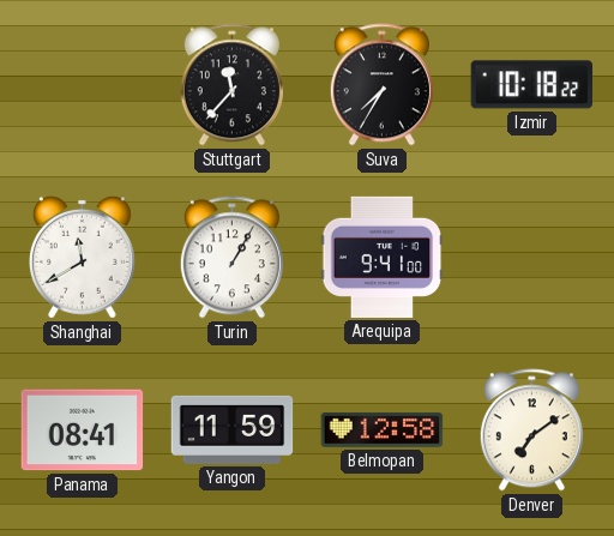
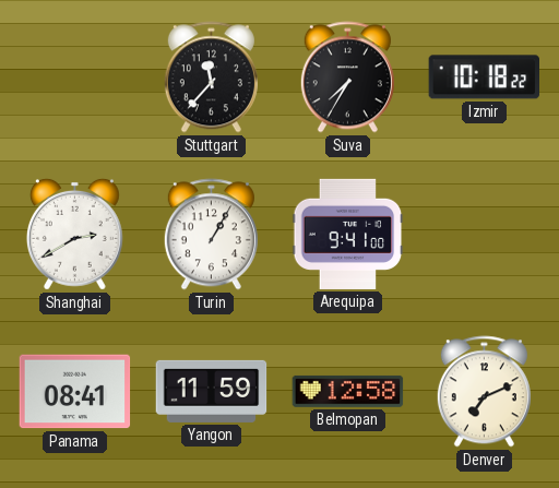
Shanghai: 11:40 -> 2:40
Denver: 7:09 -> 7:11
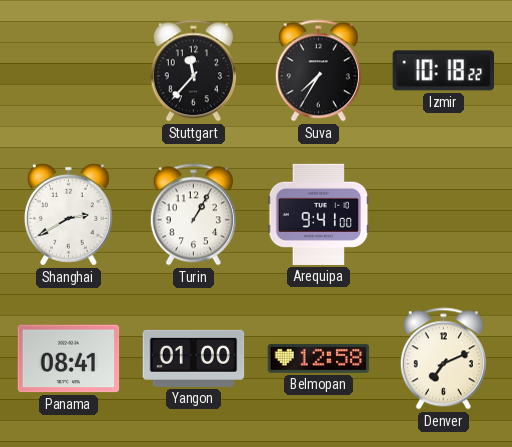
Yangon: 11:59 -> 01:00
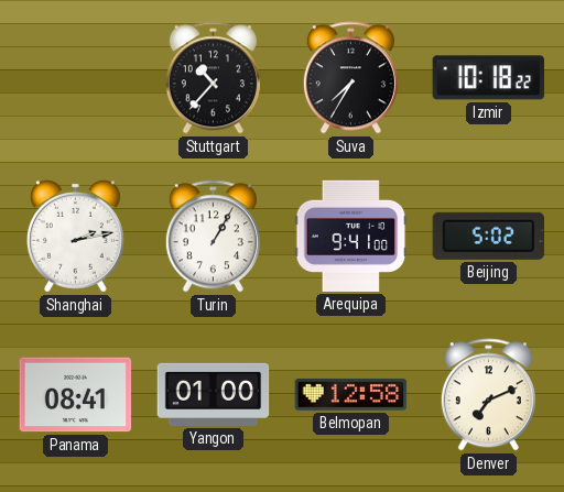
Stuttgart: 11:37 -> 10:37
Shanghai: 2:40 -> 2:13
Beijing: none -> 5:02
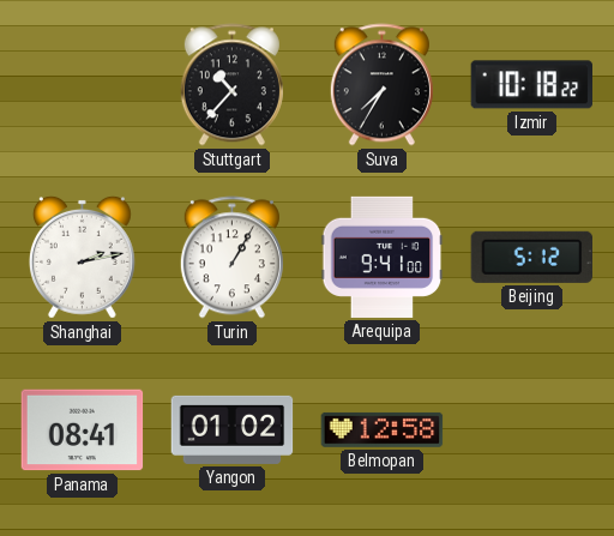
Beijing: 5:02 -> 5:12
Yangon: 01:00 -> 01:02
Denver: 7:11 -> none
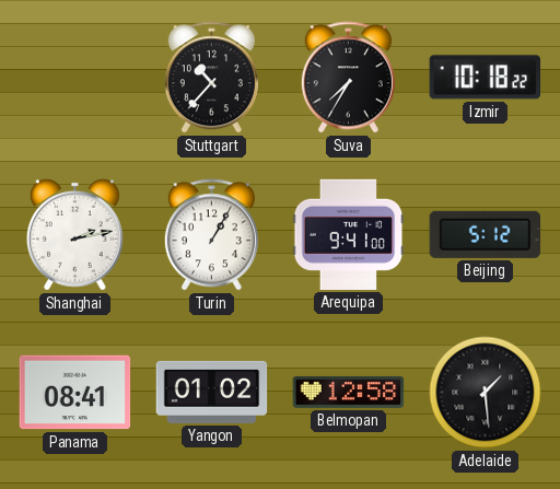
Adelaide: none -> 1:29
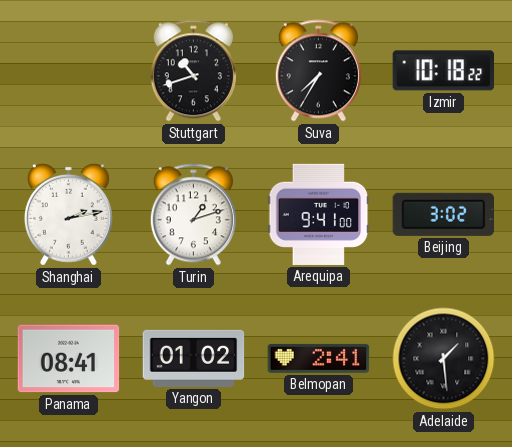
Stuttgart: 10:37 -> 10:42
Turin: 1:05 -> 1:12
Beijing: 5:12 -> 3:02
Belmopan: 12:58 -> 2:41
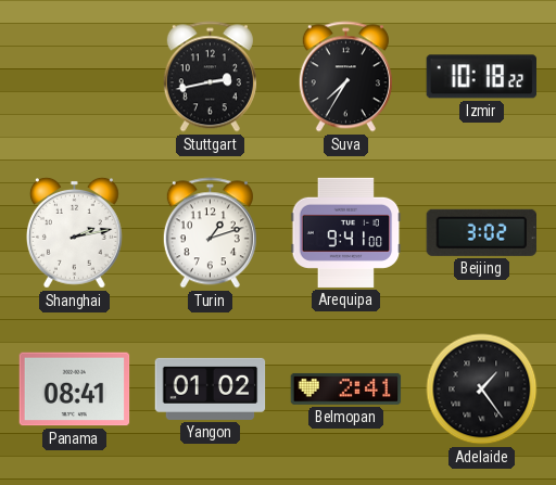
Stuttgart: 10:42 -> 2:43
Adelaide: 1:29 -> 1:24
